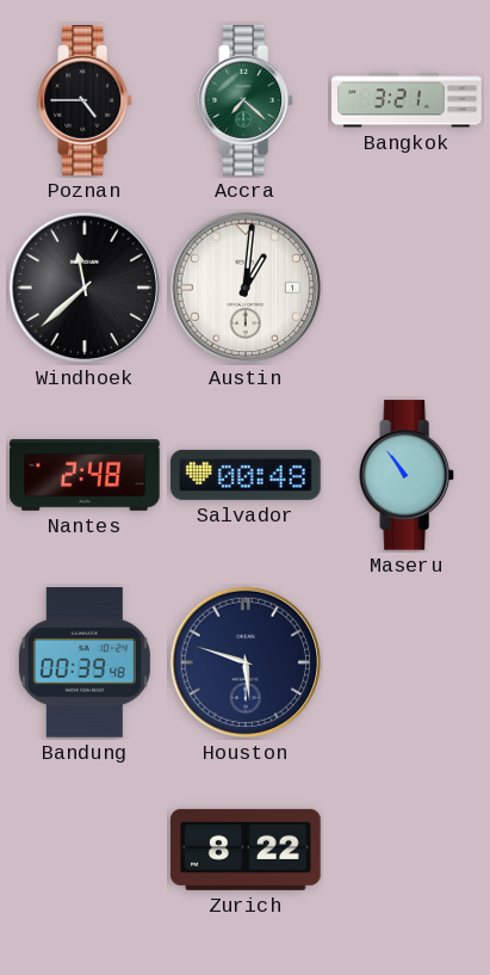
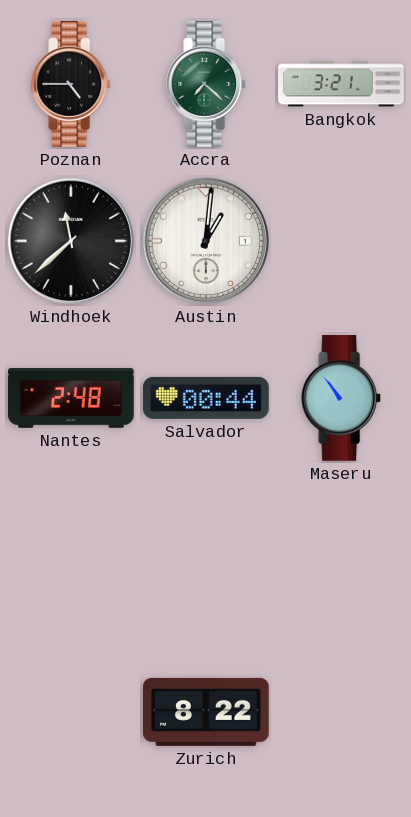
Salvador: 00:48 -> 00:44
Bandung: 00:39 -> none
Houston: 5:48 -> none
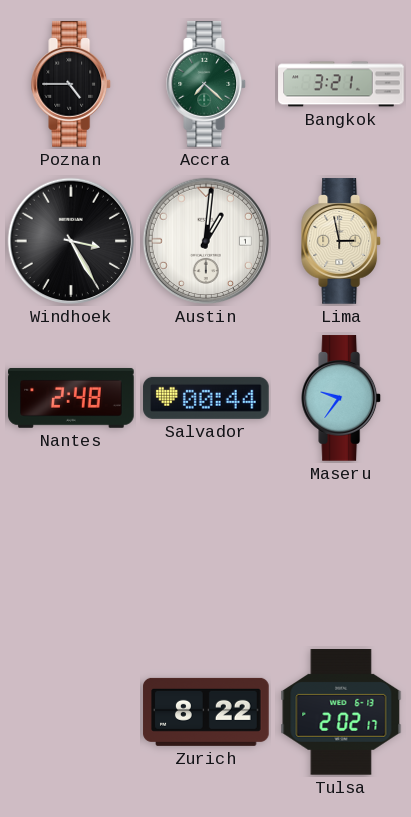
Windhoek: 11:38 -> 3:25
Lima: none -> 2:58
Maseru: 10:54 -> 9:36
Tulsa: none -> 2:02
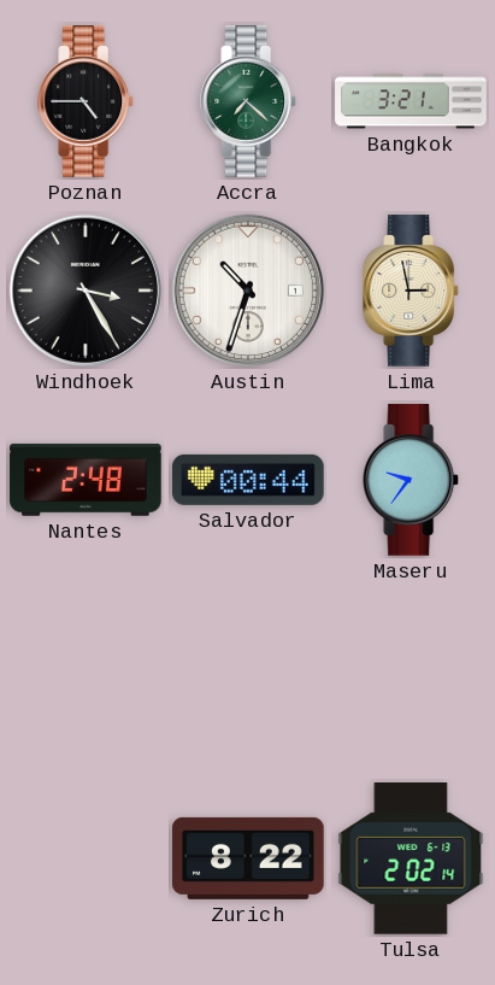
Austin: 1:01 -> 10:33
Tulsa: 2:02:17 -> 2:02:14
